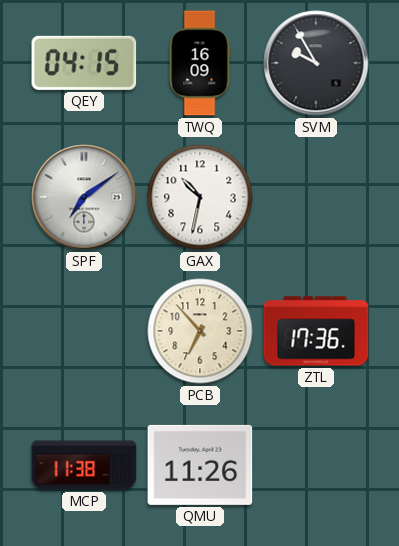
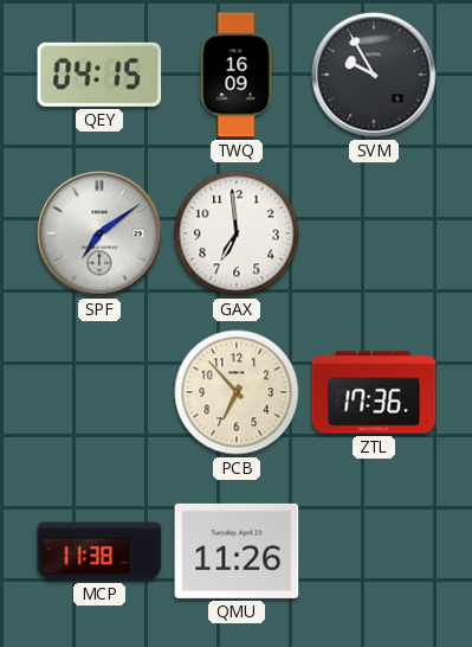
GAX: 10:32 -> 6:59
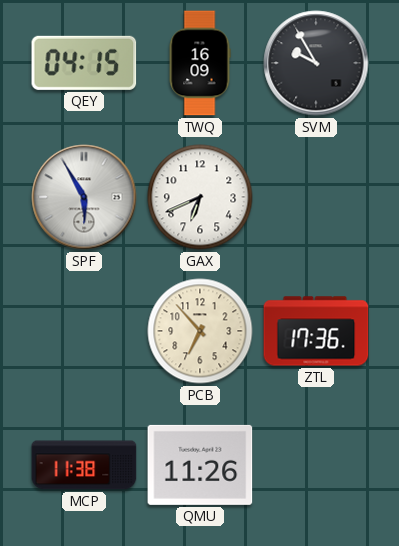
SPF: 7:09 -> 5:55
GAX: 6:59 -> 6:41
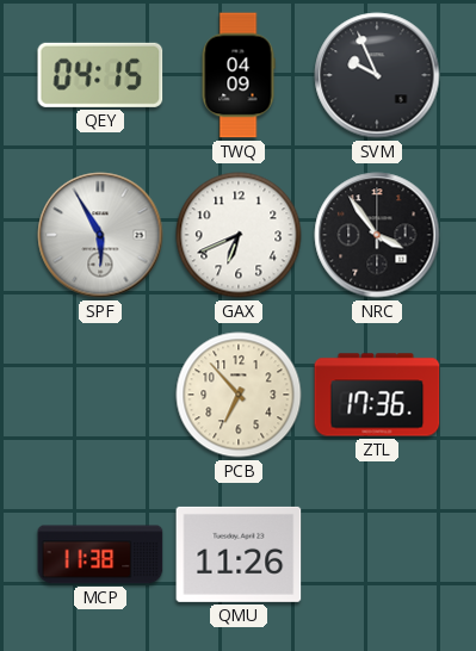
TWQ: 16:09 -> 04:09
SVM: 9:55 -> 9:56
NRC: none -> 3:54
